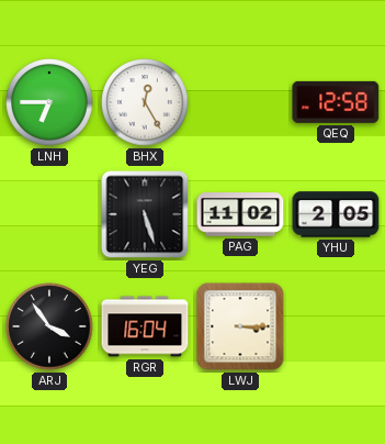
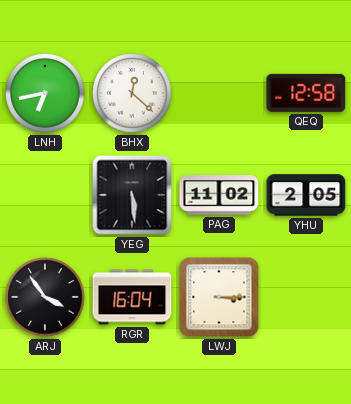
LNH: 6:45 -> 6:43
BHX: 12:25 -> 12:22
YEG: 5:27 -> 5:29
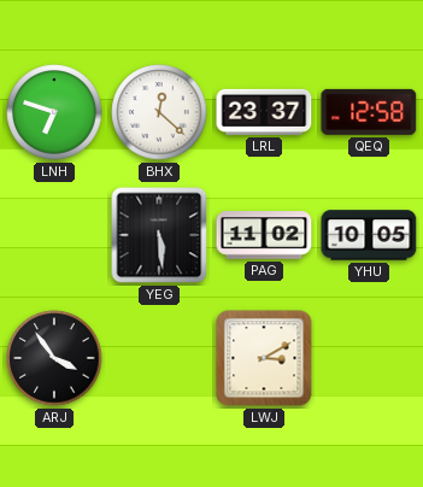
LNH: 6:43 -> 6:48
LRL: none -> 23:37
YHU: 2:05 -> 10:05
RGR: 16:04 -> none
LWJ: 3:15 -> 3:10
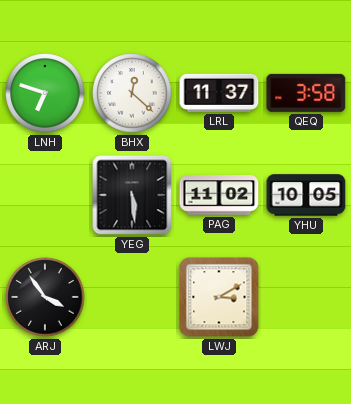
LRL: 23:37 -> 11:37
QEQ: 12:58 -> 3:58
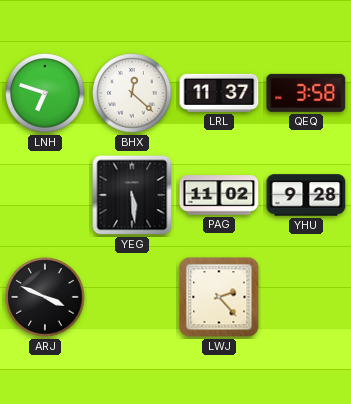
YHU: 10:05 -> 9:28
ARJ: 3:54 -> 3:49
LWJ: 3:10 -> 2:23
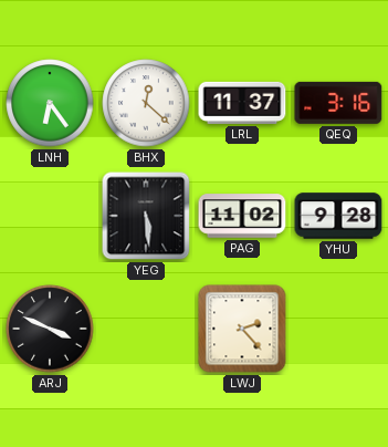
LNH: 6:48 -> 6:24
QEQ: 3:58 -> 3:16
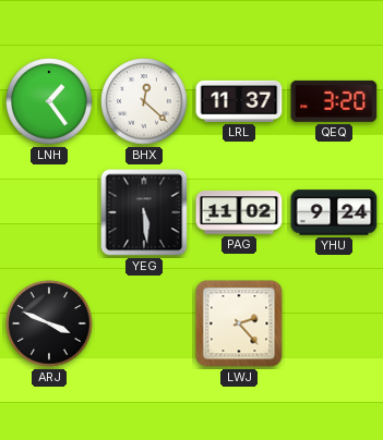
LNH: 6:24 -> 1:24
QEQ: 3:16 -> 3:20
YHU: 9:28 -> 9:24
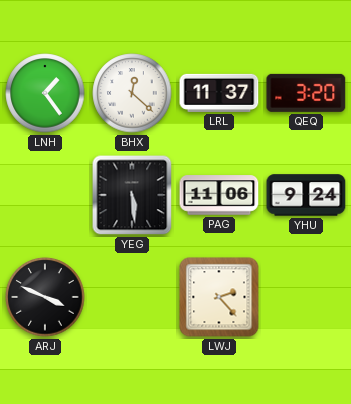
PAG: 11:02 -> 11:06
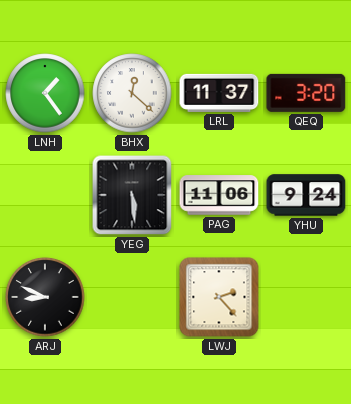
ARJ: 3:49 -> 8:49
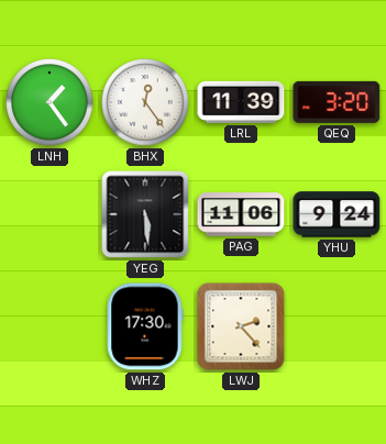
BHX: 12:22 -> 12:24
LRL: 11:37 -> 11:39
ARJ: 8:49 -> none
WHZ: none -> 17:30
